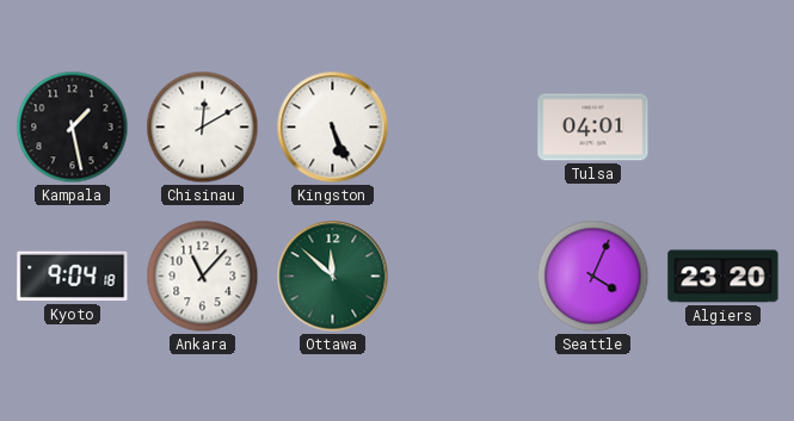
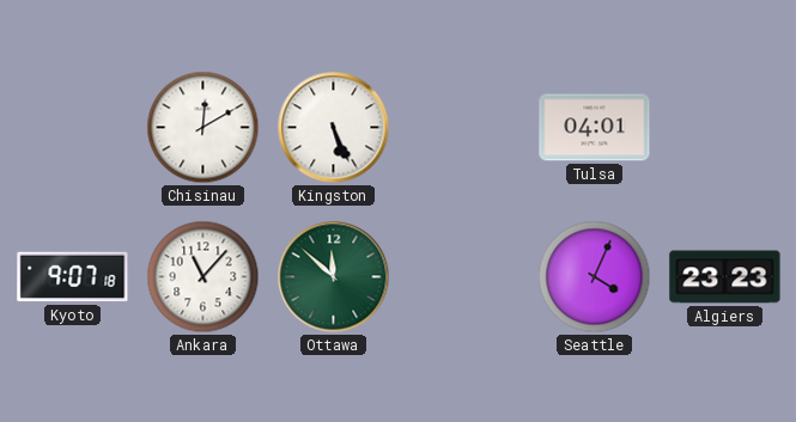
Kampala: 1:28 -> none
Kyoto: 9:04 -> 9:07
Algiers: 23:20 -> 23:23
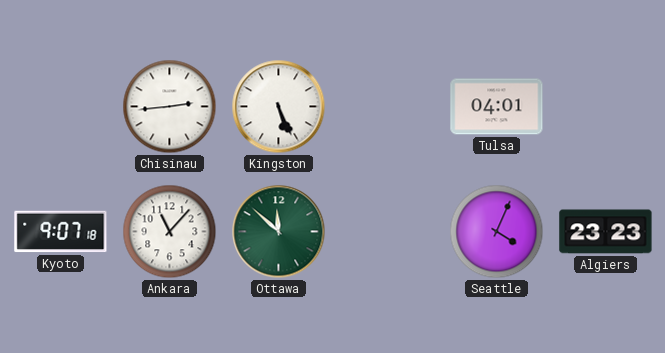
Chisinau: 12:10 -> 2:44
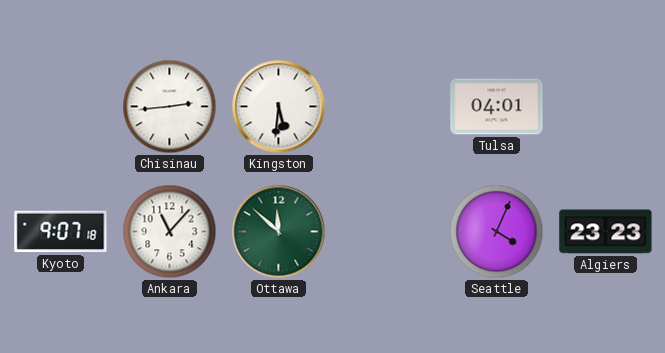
Kingston: 5:26 -> 5:31
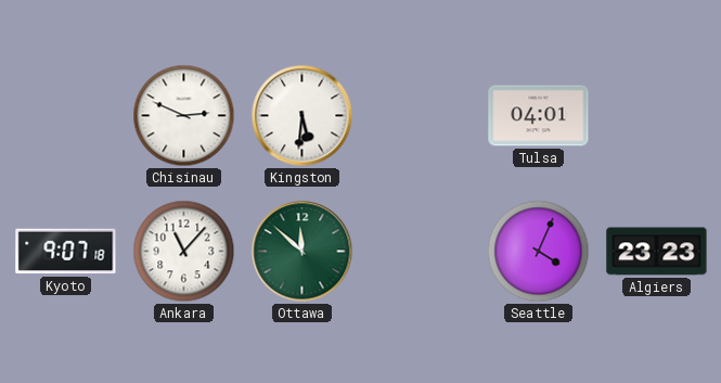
Chisinau: 2:44 -> 2:49
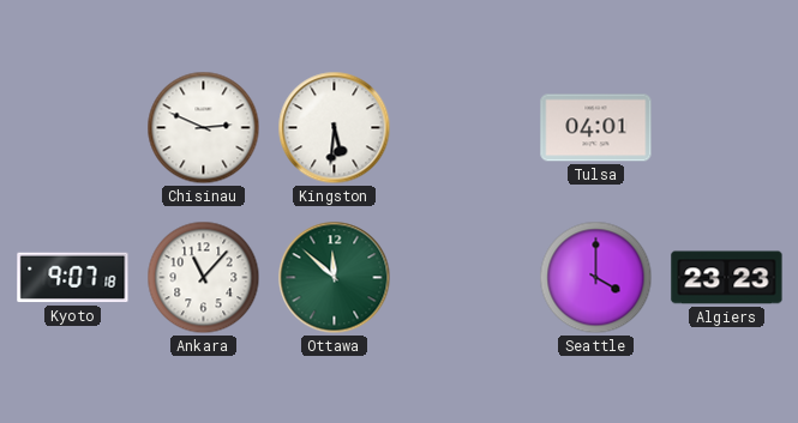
Seattle: 4:04 -> 4:00
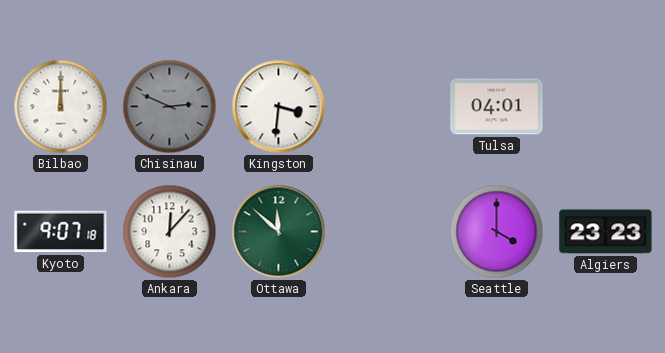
Bilbao: none -> 12:00
Chisinau dial: white -> grey
Kingston: 5:31 -> 3:31
Ankara: 11:07 -> 12:07
